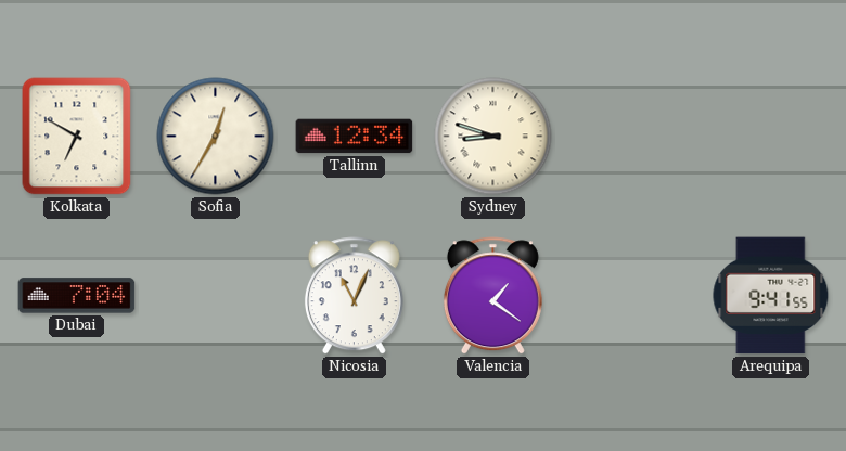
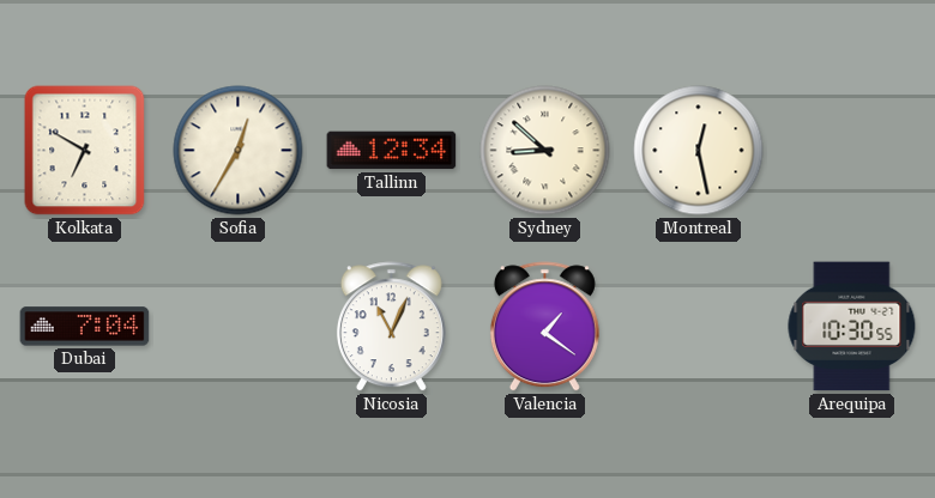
Sydney: 8:48 -> 8:52
Montreal: none -> 12:28
Arequipa: 9:41 -> 10:30
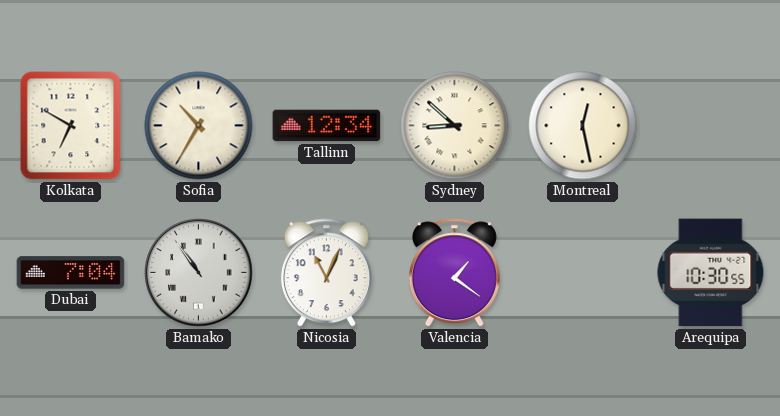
Sofia: 12:35 -> 10:35
Bamako: none -> 10:54
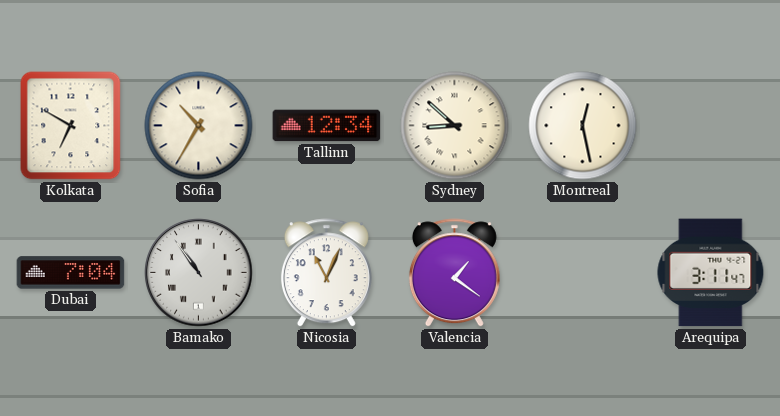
Arequipa: 10:30 -> 3:11
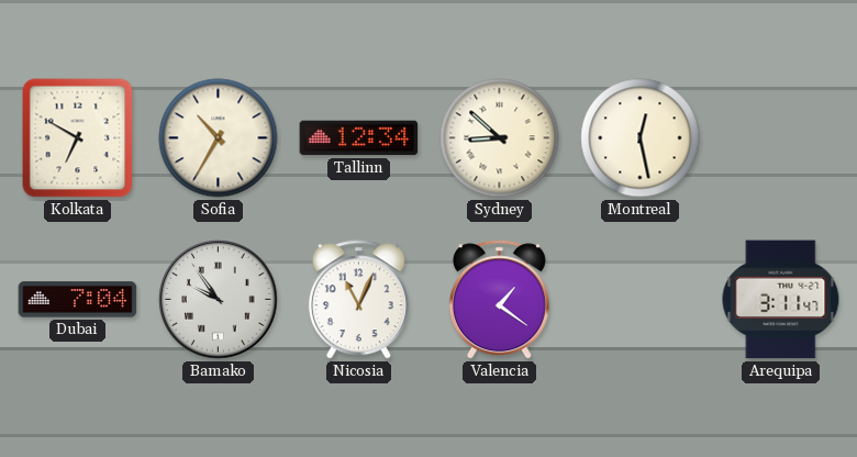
Bamako: 10:54 -> 9:54
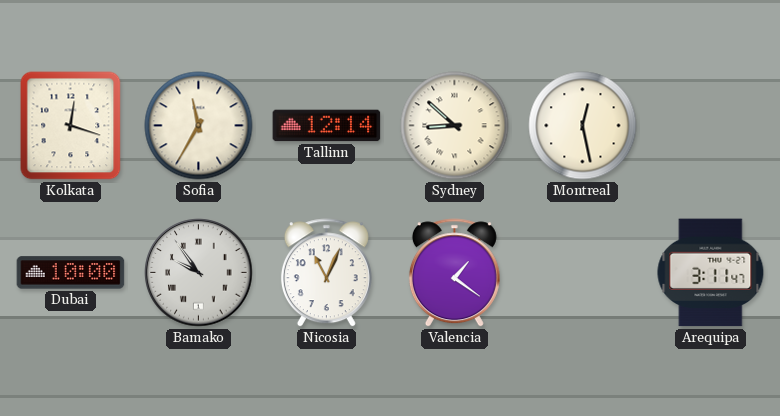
Kolkata: 6:50 -> 12:18
Sofia: 10:35 -> 11:35
Tallinn: 12:34 -> 12:14
Dubai: 7:04 -> 10:00
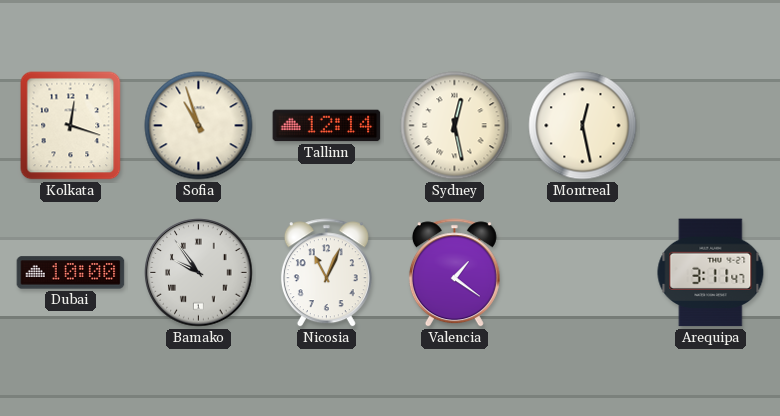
Sofia: 11:35 -> 10:57
Sydney: 8:52 -> 12:28
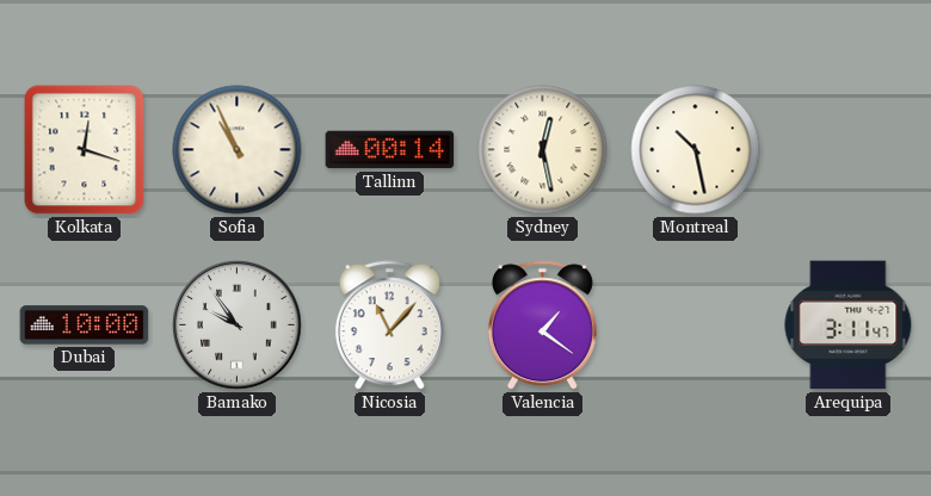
Sofia: 10:57 -> 10:56
Tallinn: 12:14 -> 00:14
Montreal: 12:28 -> 10:28
Nicosia: 11:04 -> 11:07
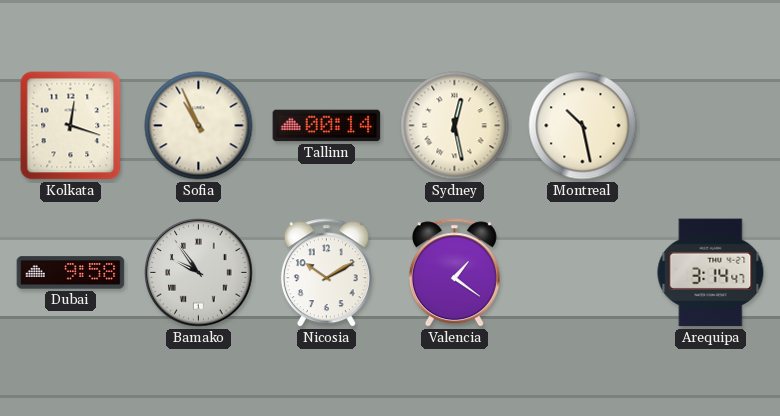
Dubai: 10:00 -> 9:58
Nicosia: 11:07 -> 10:10
Arequipa: 3:11 -> 3:14
